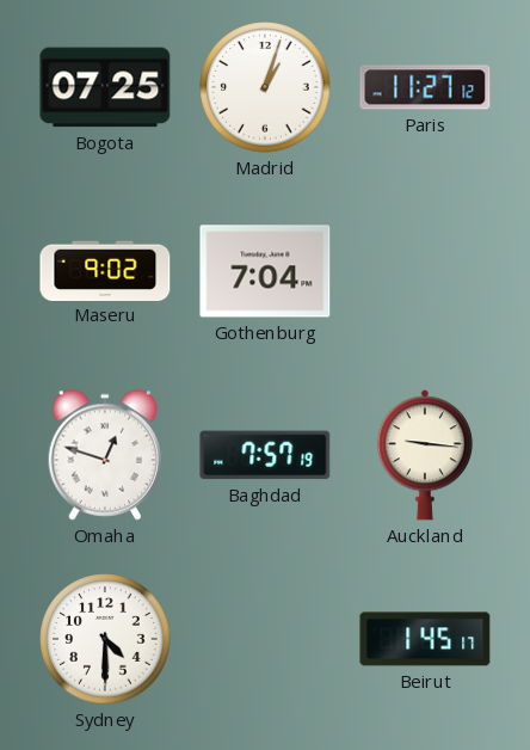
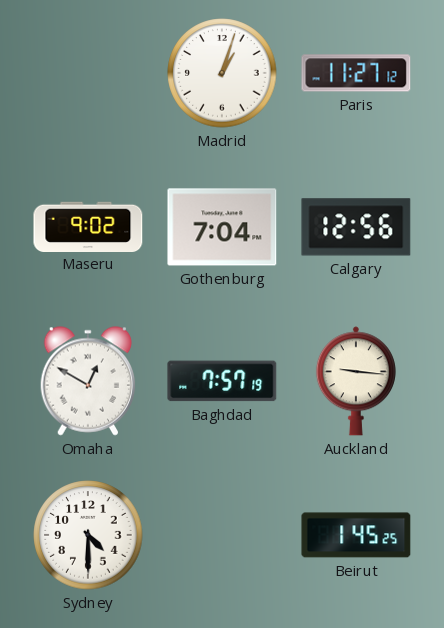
Bogota: 07:25 -> none
Calgary: none -> 12:56
Omaha: 12:48 -> 12:50
Beirut: 1:45:17 -> 1:45:25
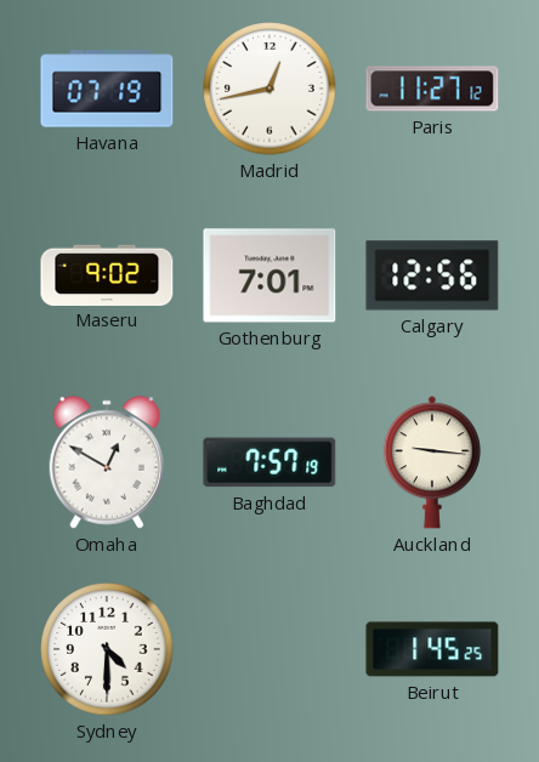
Havana: none -> 07:19
Madrid: 1:03 -> 12:43
Gothenburg: 7:04 -> 7:01
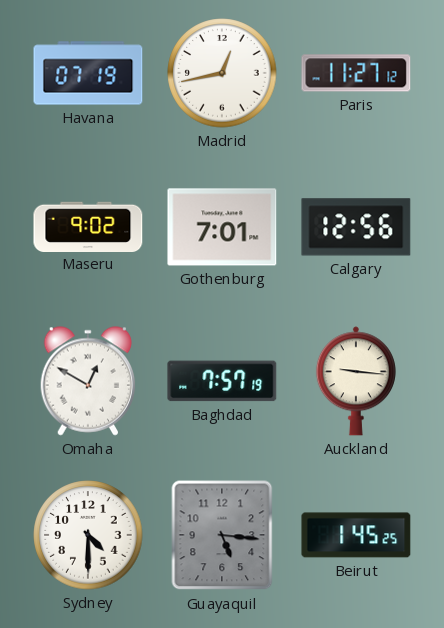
Guayaquil: none -> 5:16
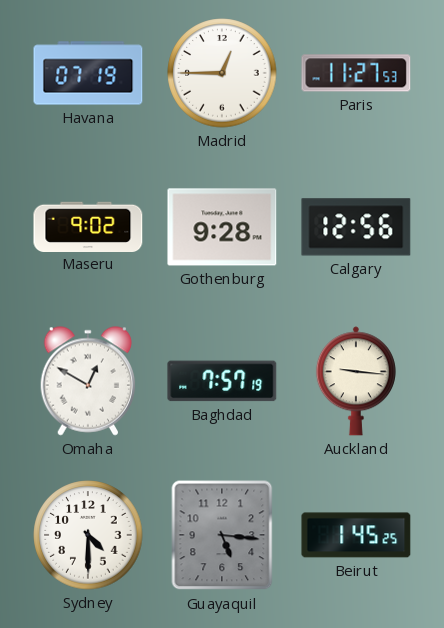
Madrid: 12:43 -> 12:45
Paris: 11:27:12 -> 11:27:53
Gothenburg: 7:01 -> 9:28
